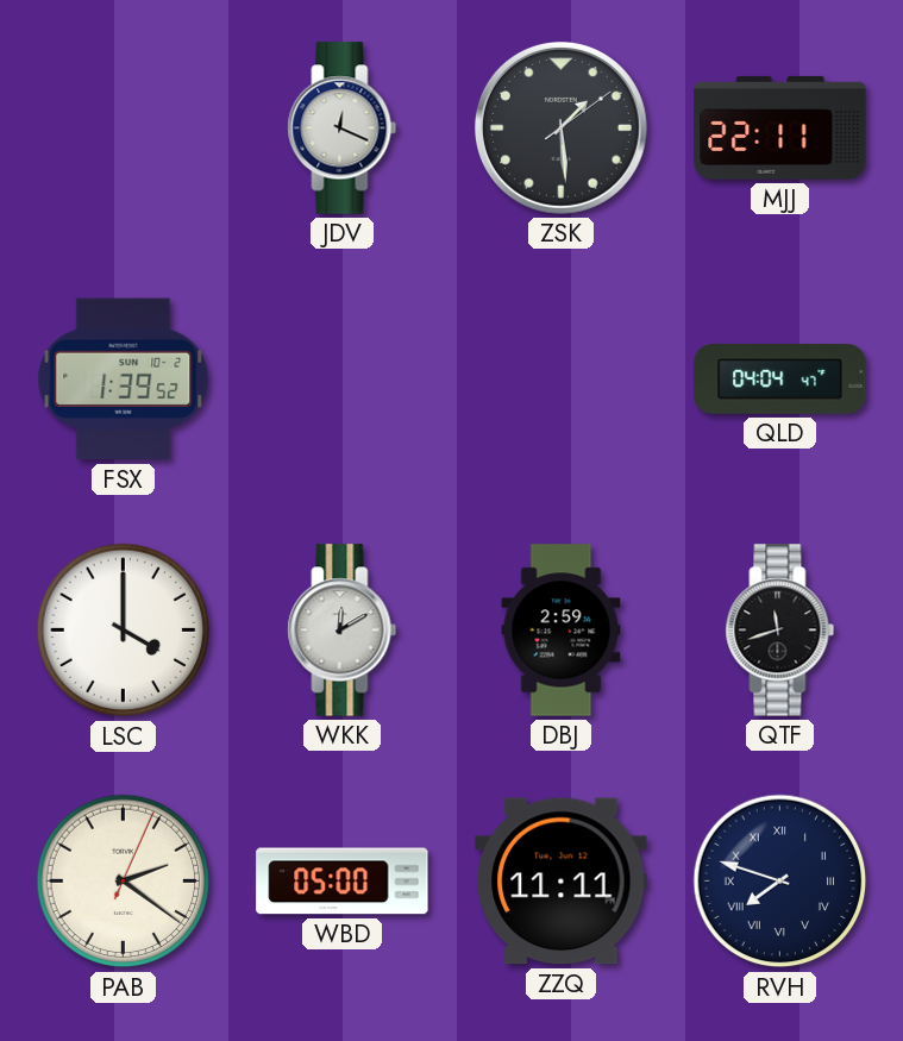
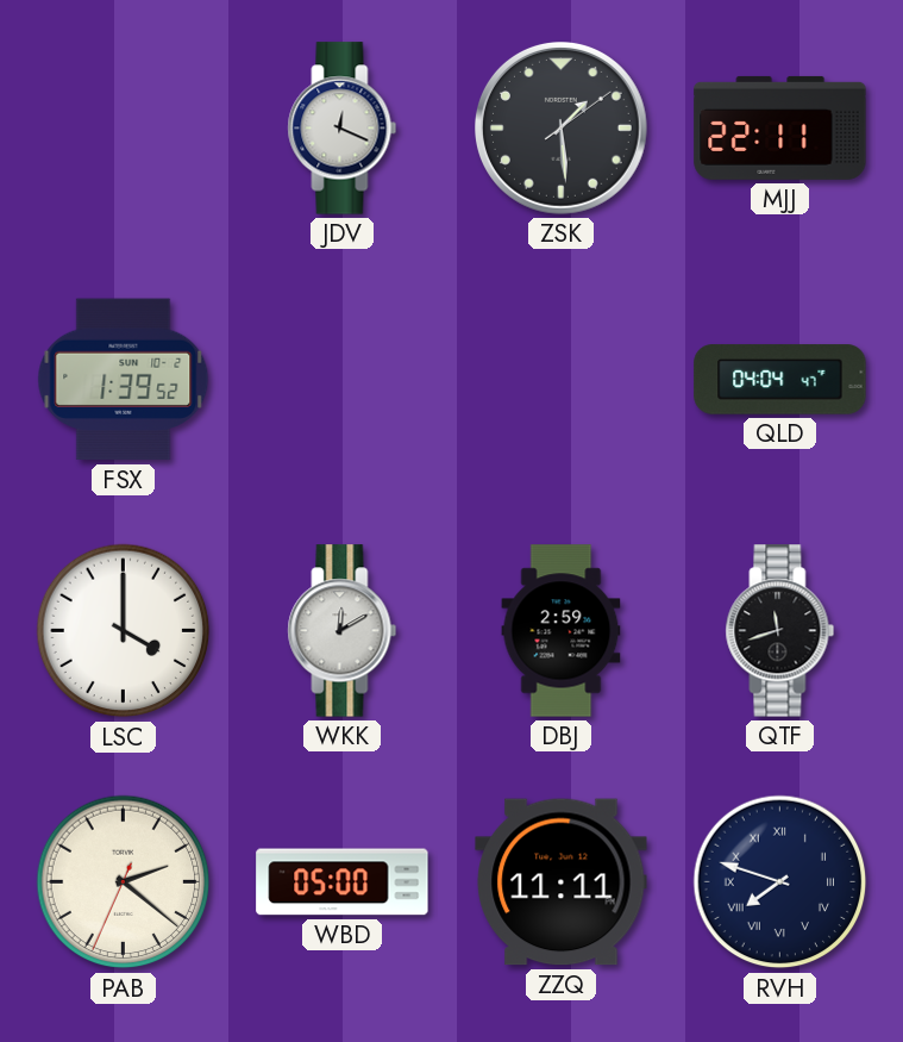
PAB: 2:21:04 -> 2:21:34
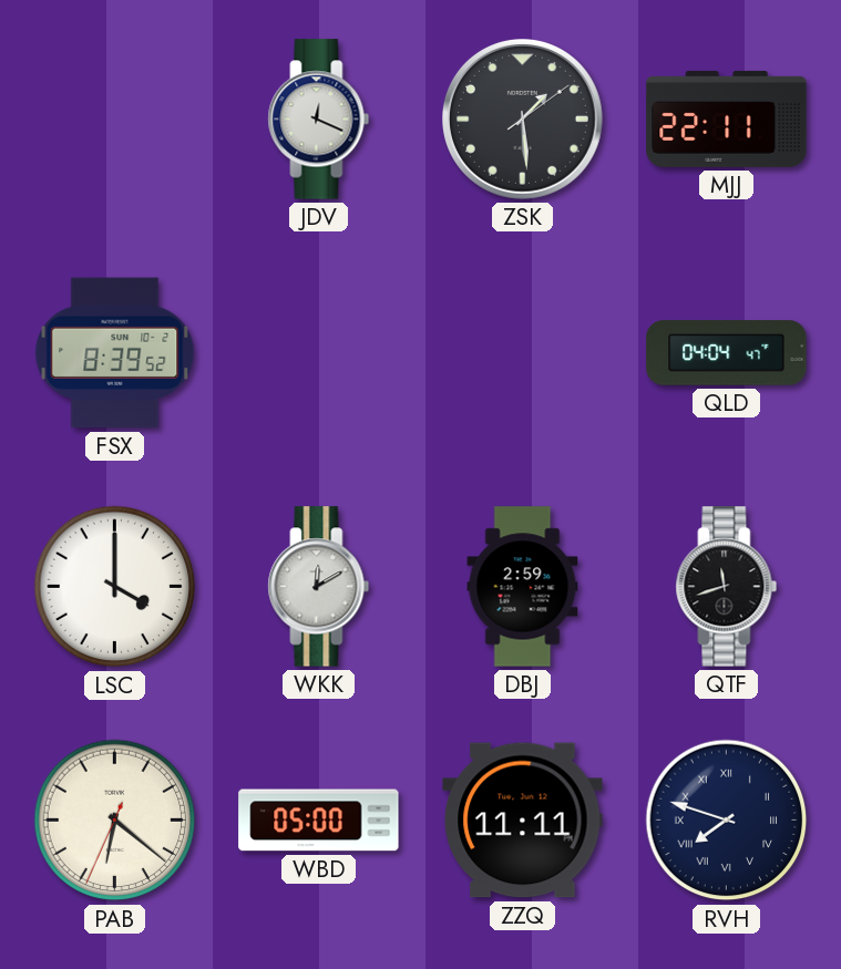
FSX: 1:39 -> 8:39
PAB: 2:21 -> 6:21
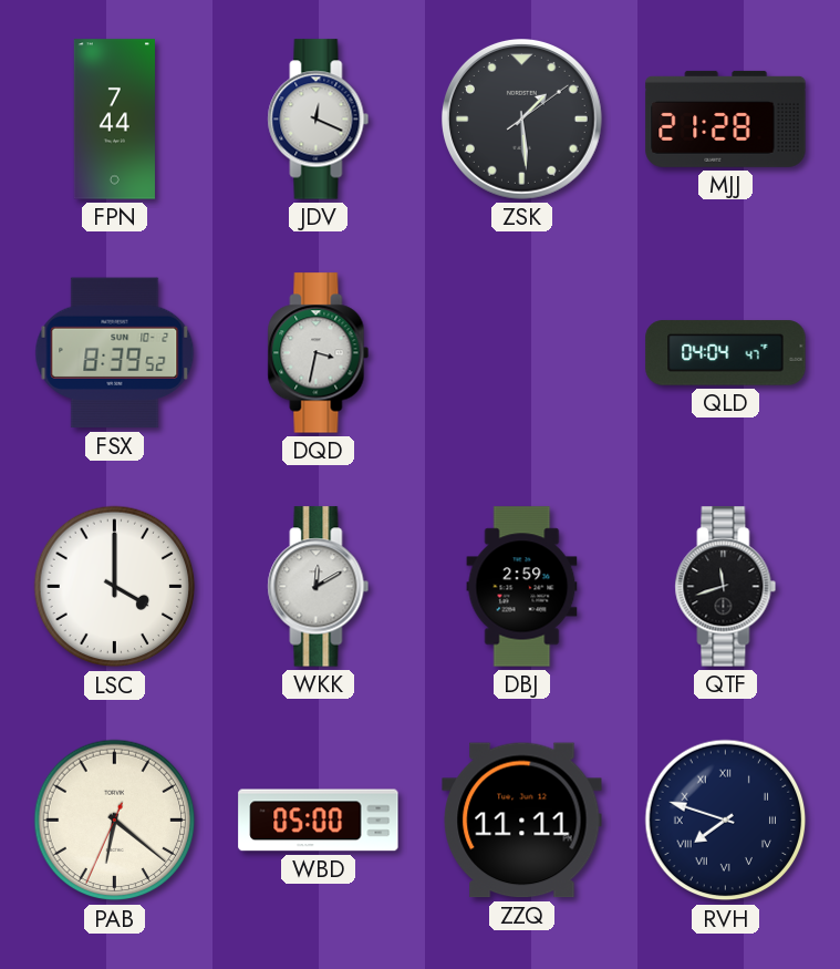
FPN: none -> 7:44
MJJ: 22:11 -> 21:28
DQD: none -> 3:32
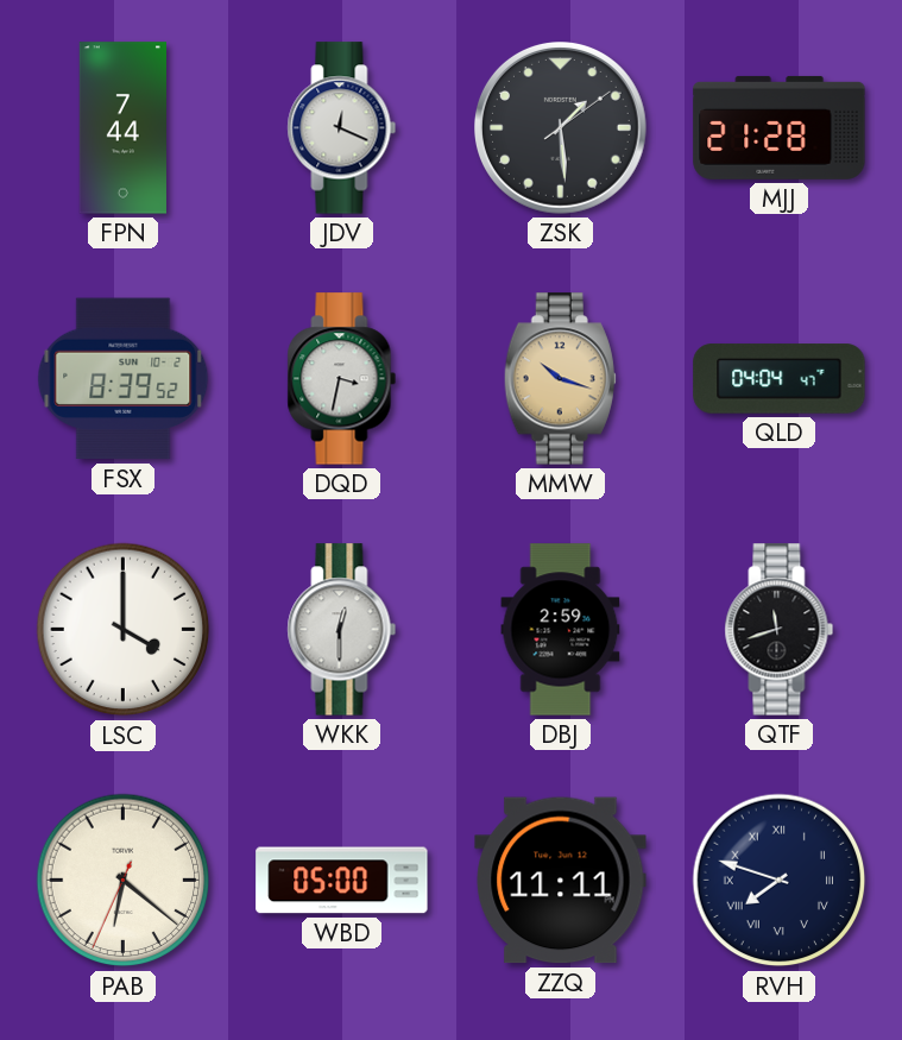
MMW: none -> 10:18
WKK: 12:10 -> 12:30
